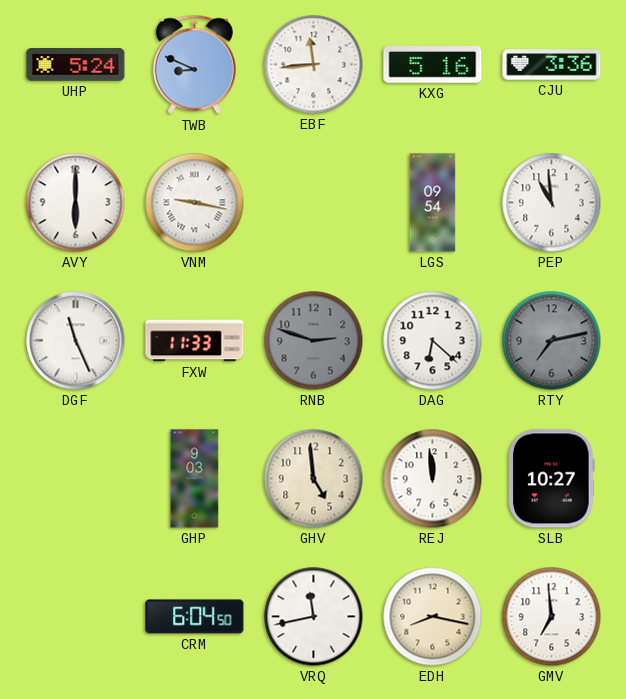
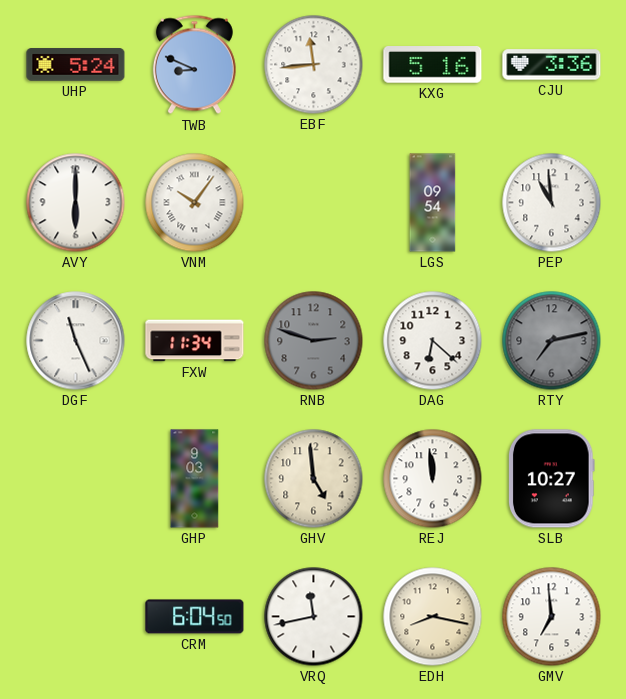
VNM: 9:17 -> 10:06
FXW: 11:33 -> 11:34
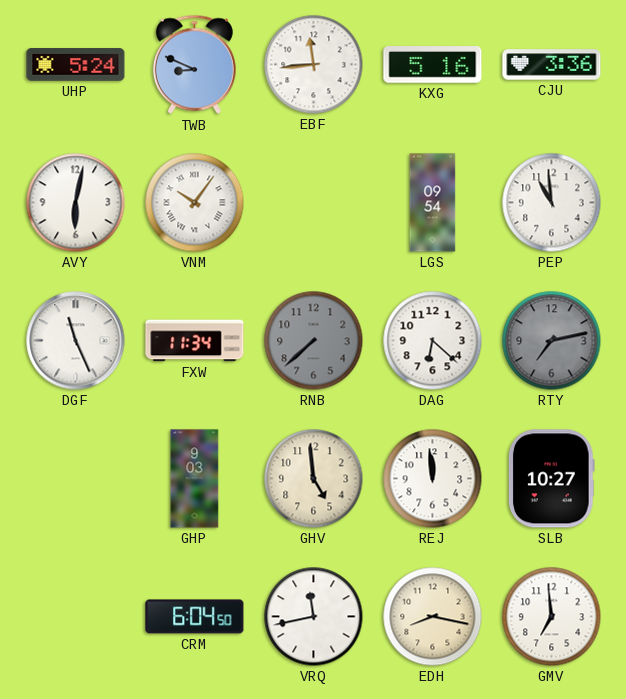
AVY: 6:00 -> 6:02
RNB: 2:48 -> 7:38
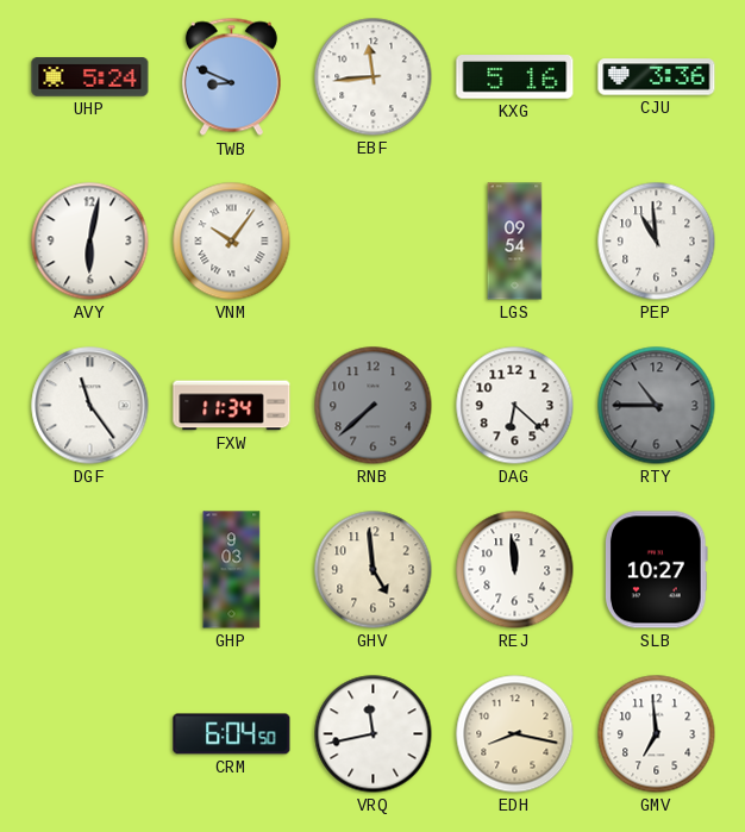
DGF: 11:26 -> 11:24
RTY: 7:13 -> 10:45
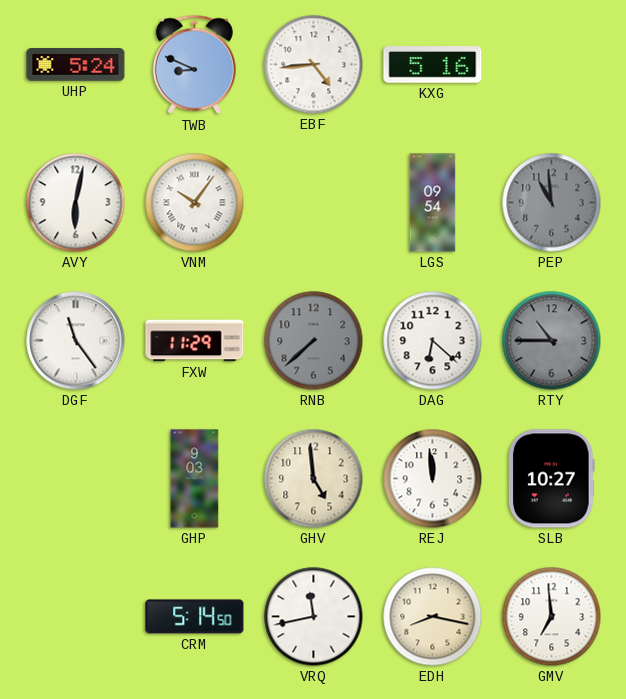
EBF: 11:44 -> 4:44
CJU: 3:36 -> none
PEP dial: white -> grey
FXW: 11:34 -> 11:29
CRM: 6:04 -> 5:14
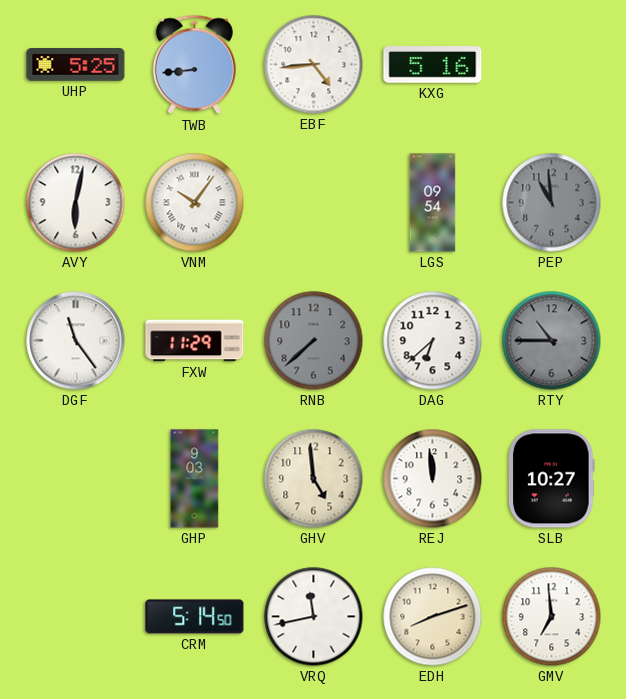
UHP: 5:24 -> 5:25
TWB: 8:49 -> 8:44
DAG: 6:22 -> 6:38
EDH: 8:17 -> 8:12
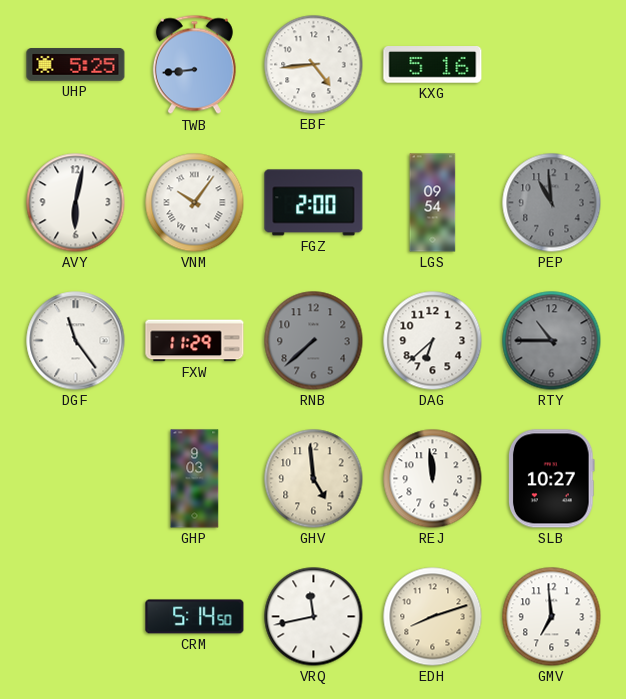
FGZ: none -> 2:00
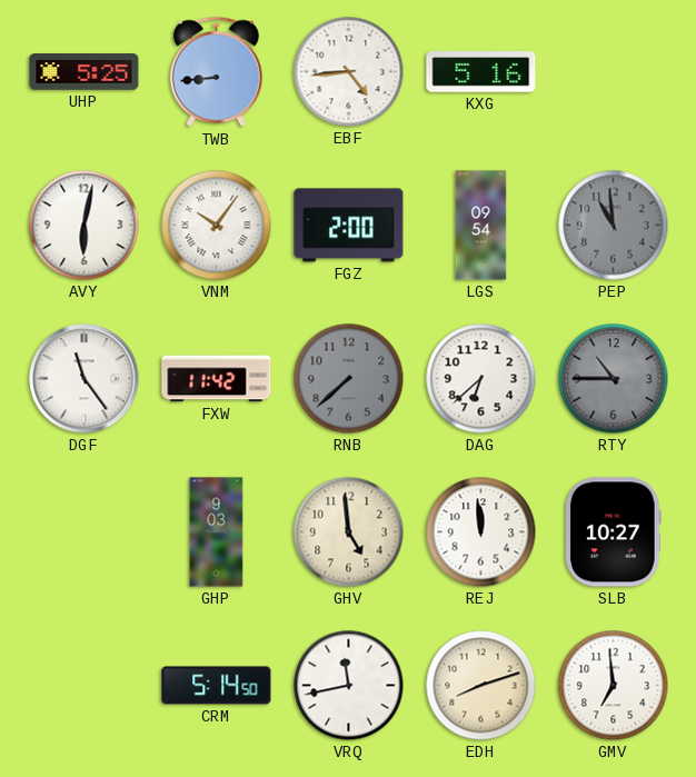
FXW: 11:29 -> 11:42
